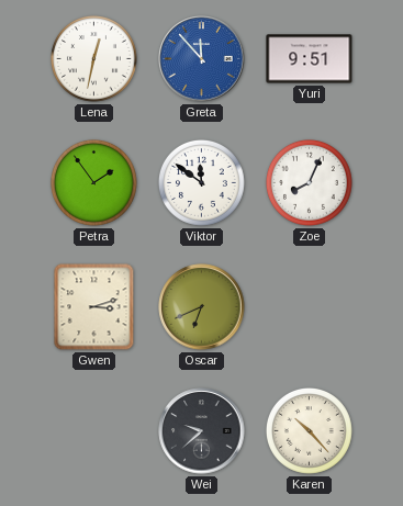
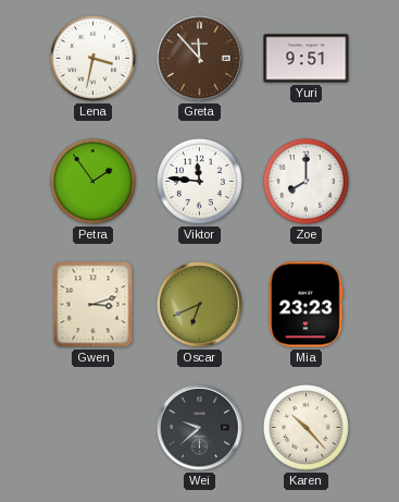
Lena: 12:32 -> 3:32
Greta dial: blue -> brown
Viktor: 11:51 -> 11:46
Zoe: 8:04 -> 8:00
Mia: none -> 23:23
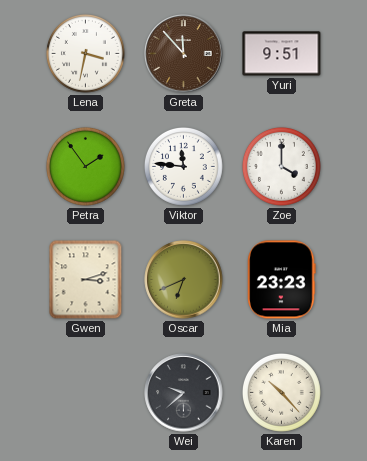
Zoe: 8:00 -> 4:00
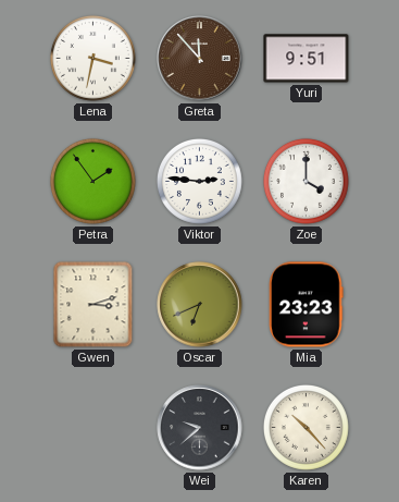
Viktor: 11:46 -> 2:46
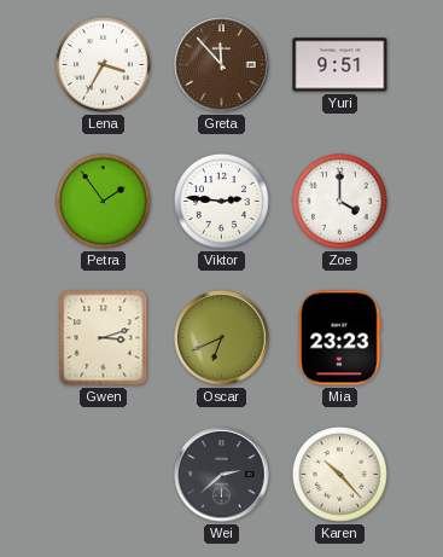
Lena: 3:32 -> 3:35
Wei: 9:38 -> 2:38
